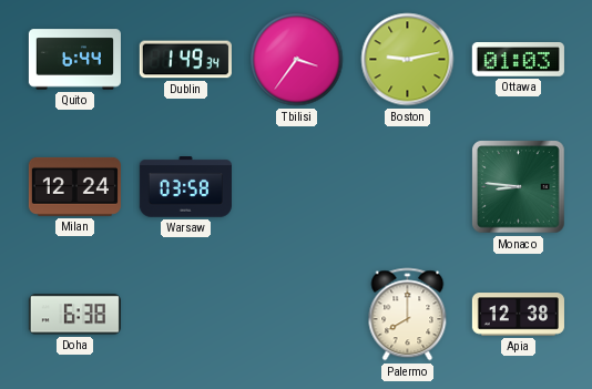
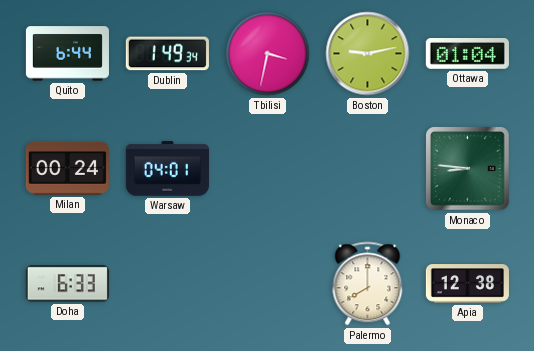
Tbilisi: 3:36 -> 3:32
Ottawa: 01:03 -> 01:04
Milan: 12:24 -> 00:24
Warsaw: 03:58 -> 04:01
Doha: 6:38 -> 6:33
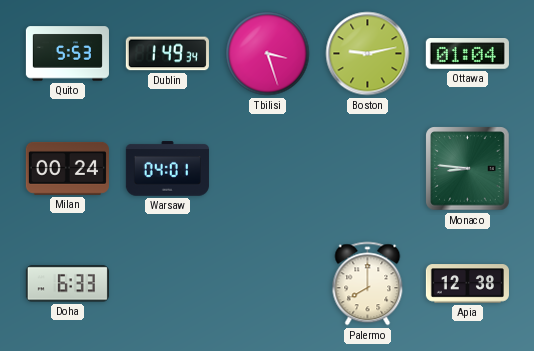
Quito: 6:44 -> 5:53
Tbilisi: 3:32 -> 3:27
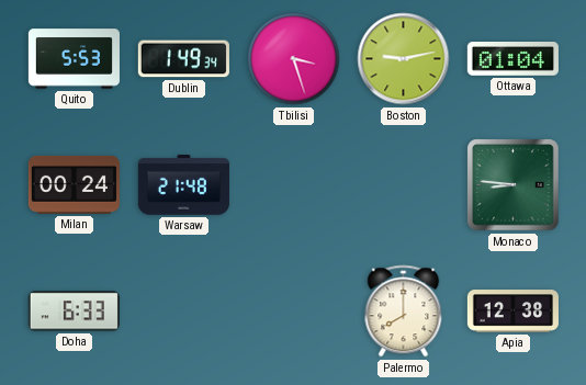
Warsaw: 04:01 -> 21:48
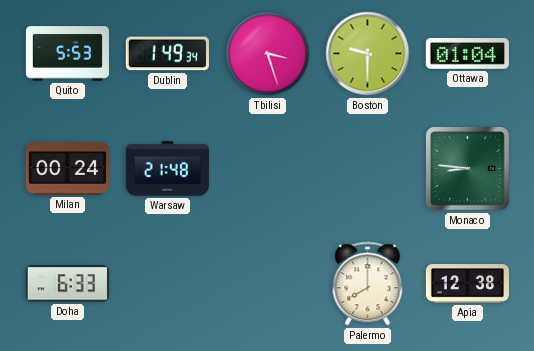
Boston: 9:13 -> 9:30
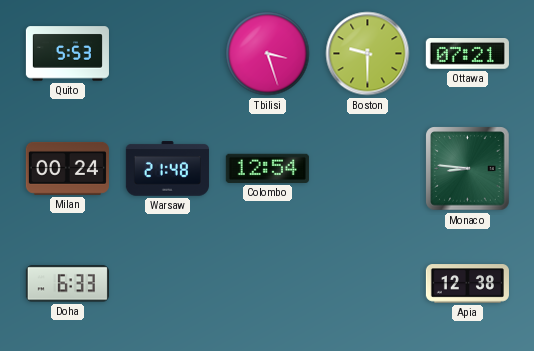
Dublin: 1:49 -> none
Ottawa: 01:04 -> 07:21
Colombo: none -> 12:54
Palermo: 8:00 -> none
